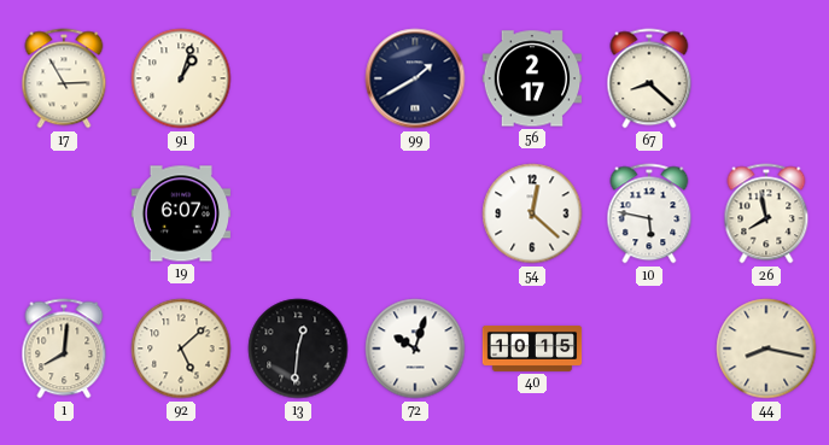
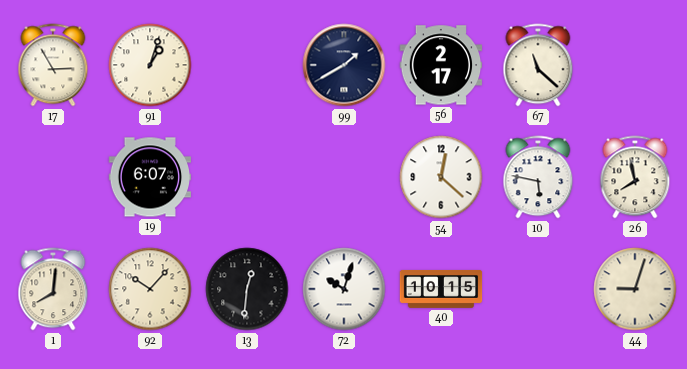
67: 8:22 -> 11:22
92: 5:08 -> 10:07
44: 8:17 -> 9:03
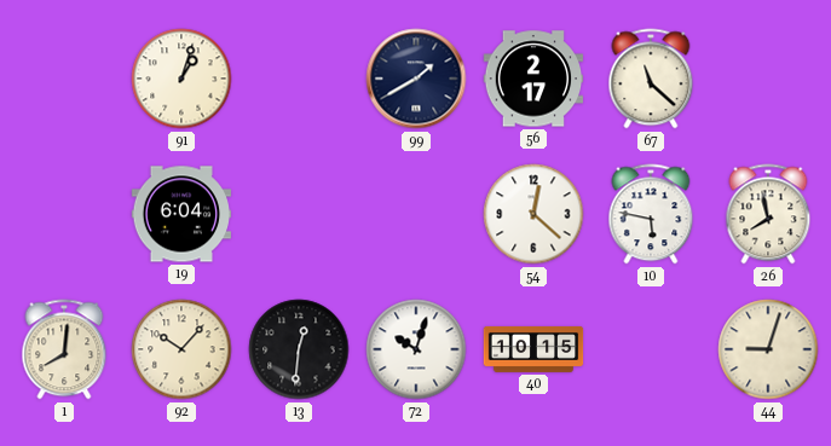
17: 2:55 -> none
19: 6:07 -> 6:04
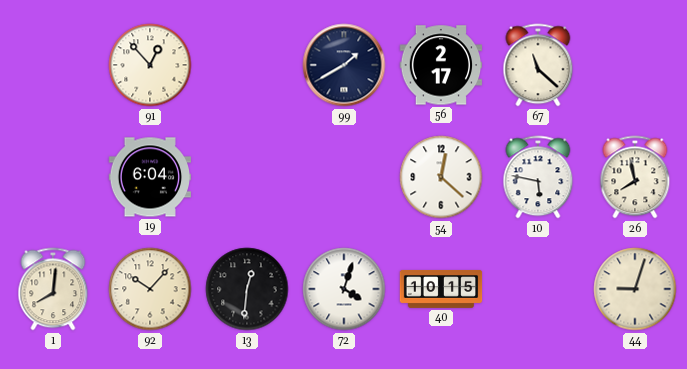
91: 1:03 -> 12:53
72: 10:03 -> 4:03
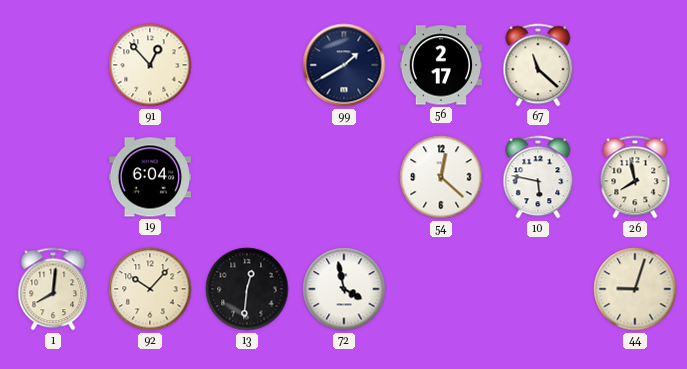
72: 4:03 -> 3:58
40: 10:15 -> none
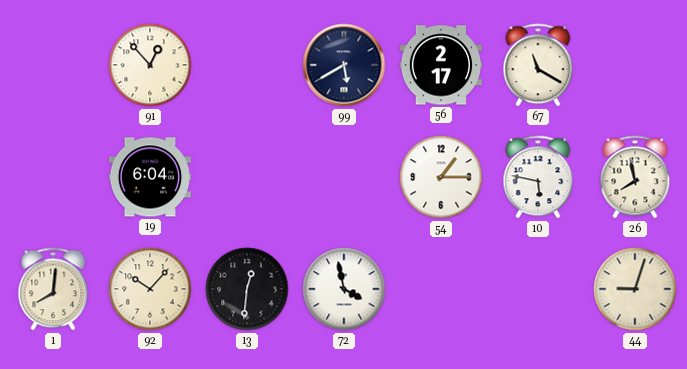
99: 1:40 -> 5:40
67: 11:22 -> 11:20
54: 12:22 -> 1:15
